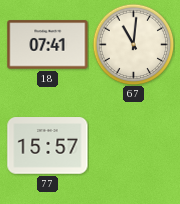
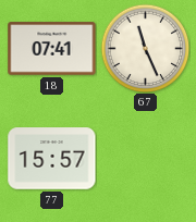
67: 11:01 -> 11:26
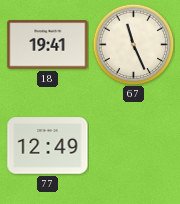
18: 07:41 -> 19:41
77: 15:57 -> 12:49
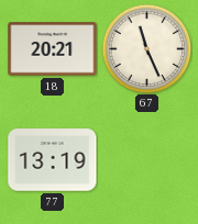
18: 19:41 -> 20:21
77: 12:49 -> 13:19
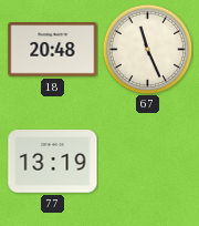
18: 20:21 -> 20:48
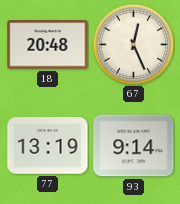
67: 11:26 -> 12:26
93: none -> 9:14
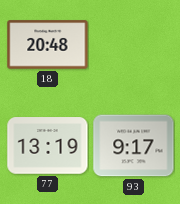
67: 12:26 -> none
93: 9:14 -> 9:17
